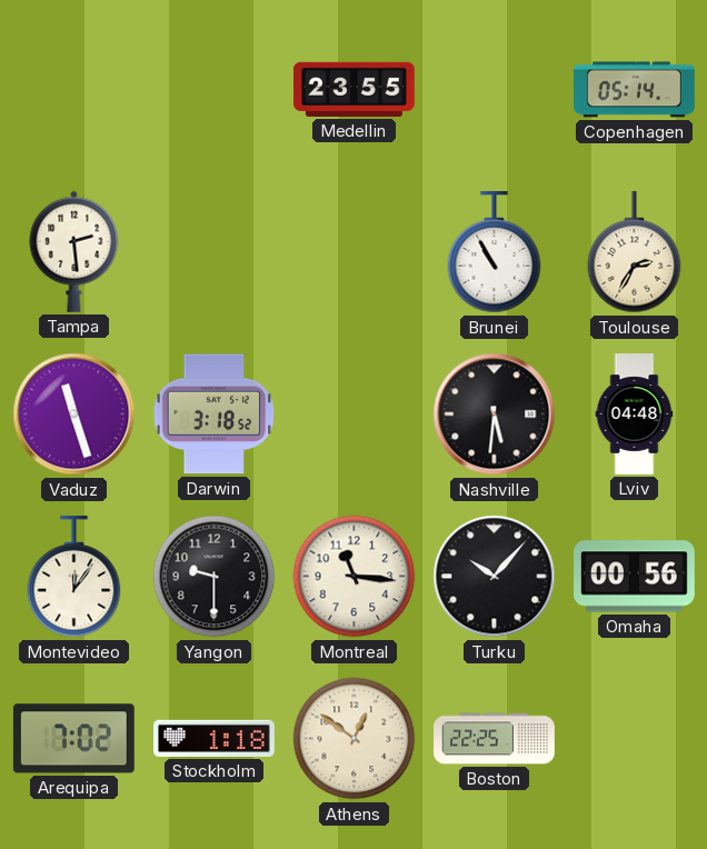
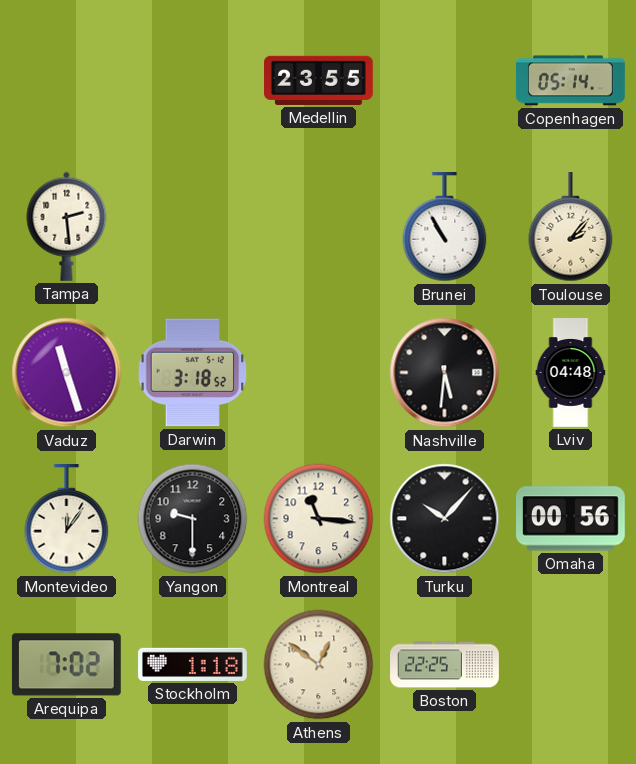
Toulouse: 2:35 -> 2:07
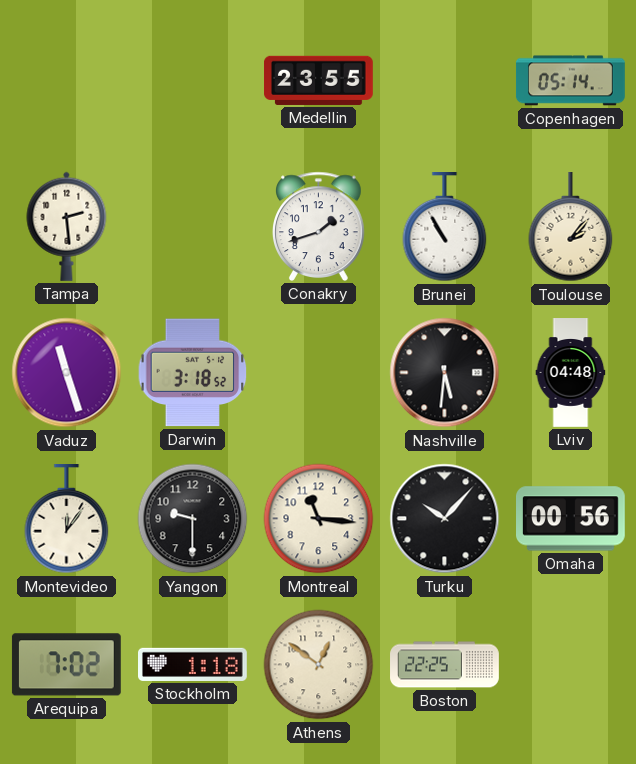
Conakry: none -> 1:42
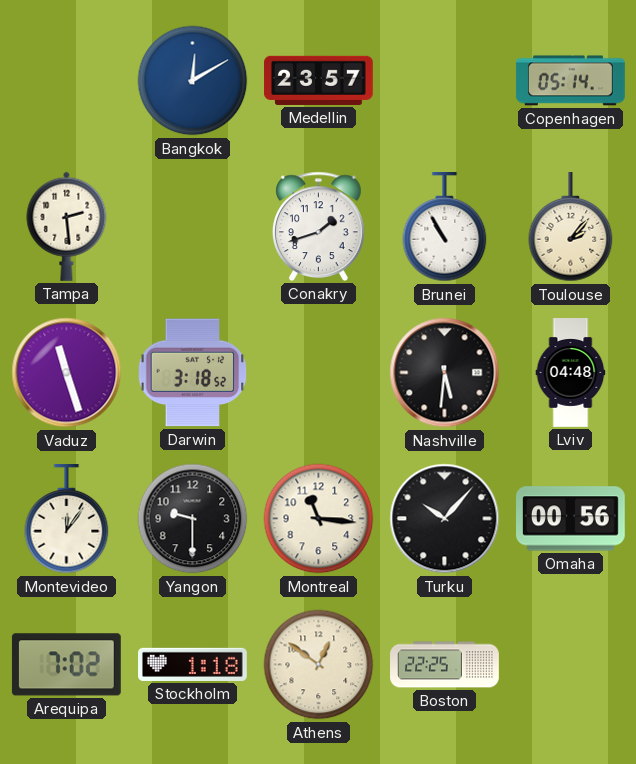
Bangkok: none -> 12:10
Medellin: 23:55 -> 23:57
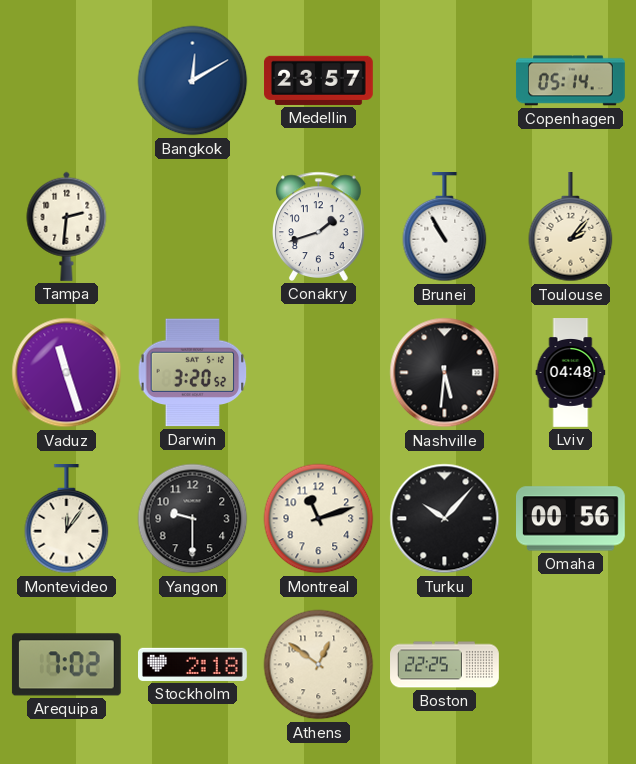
Tampa: 2:29 -> 2:31
Darwin: 3:18 -> 3:20
Montreal: 11:16 -> 11:12
Stockholm: 1:18 -> 2:18
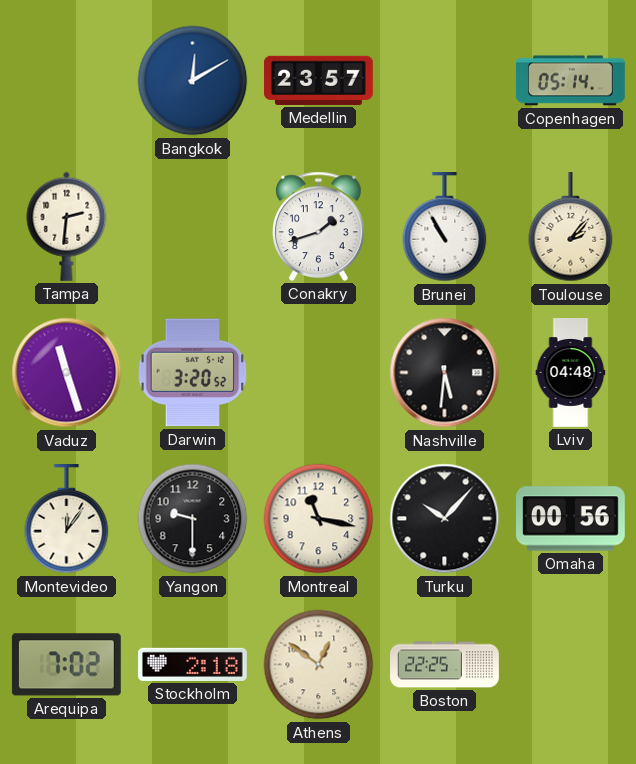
Montreal: 11:12 -> 11:17
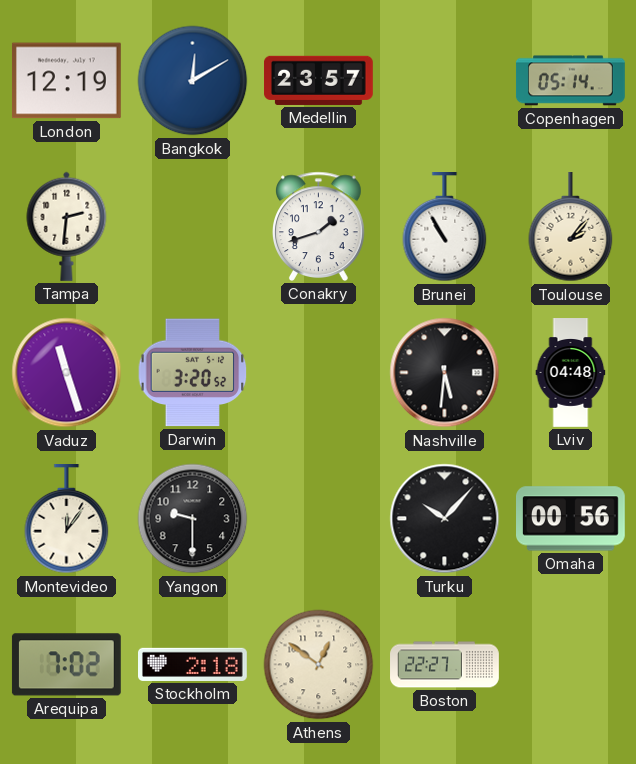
London: none -> 12:19
Montreal: 11:17 -> none
Boston: 22:25 -> 22:27
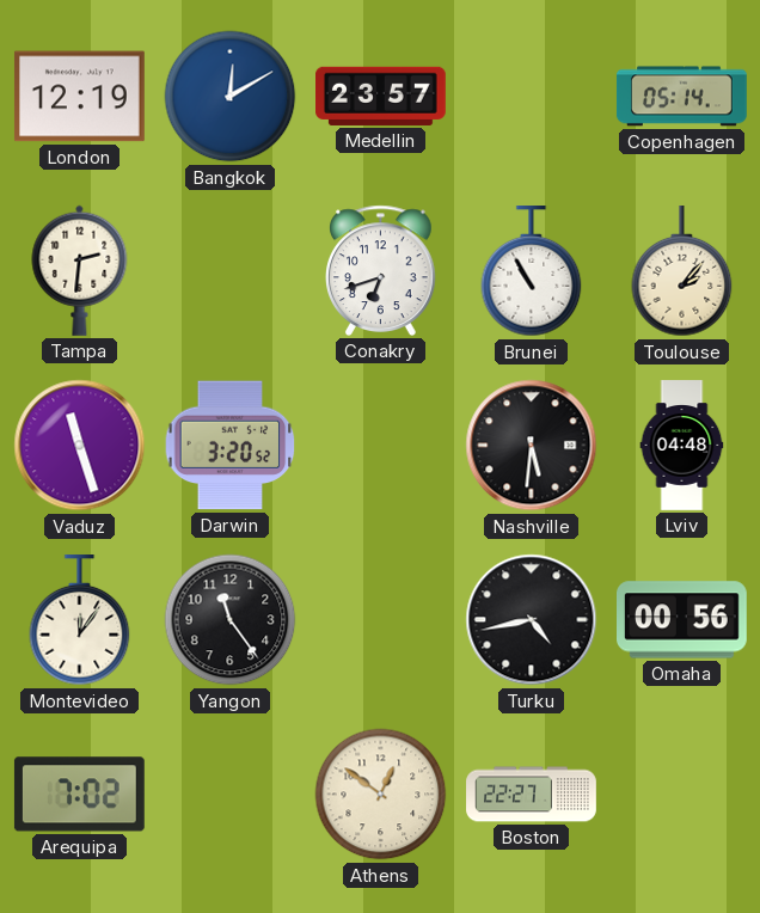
Conakry: 1:42 -> 6:42
Yangon: 9:30 -> 11:24
Turku: 10:07 -> 4:43
Stockholm: 2:18 -> none
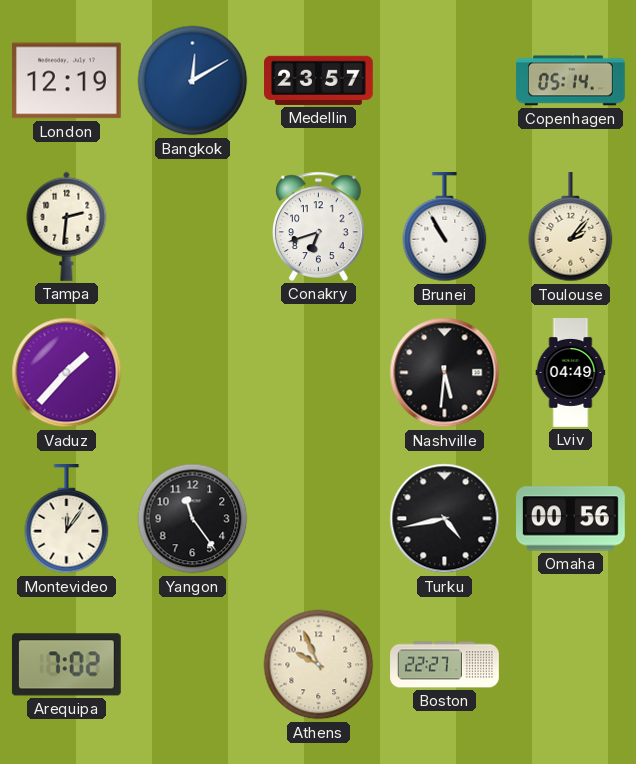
Vaduz: 11:27 -> 1:37
Darwin: 3:20 -> none
Lviv: 04:48 -> 04:49
Athens: 12:51 -> 9:56
